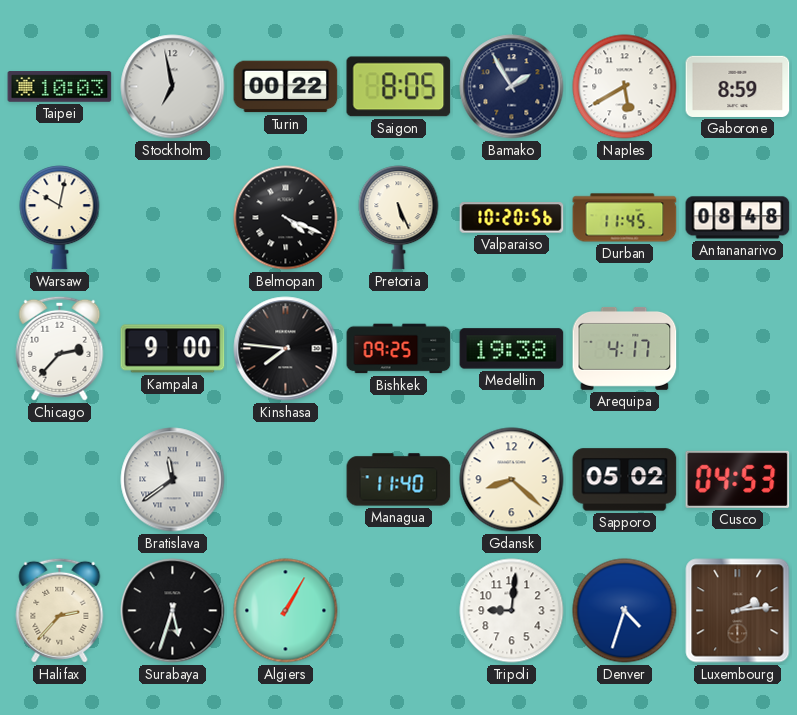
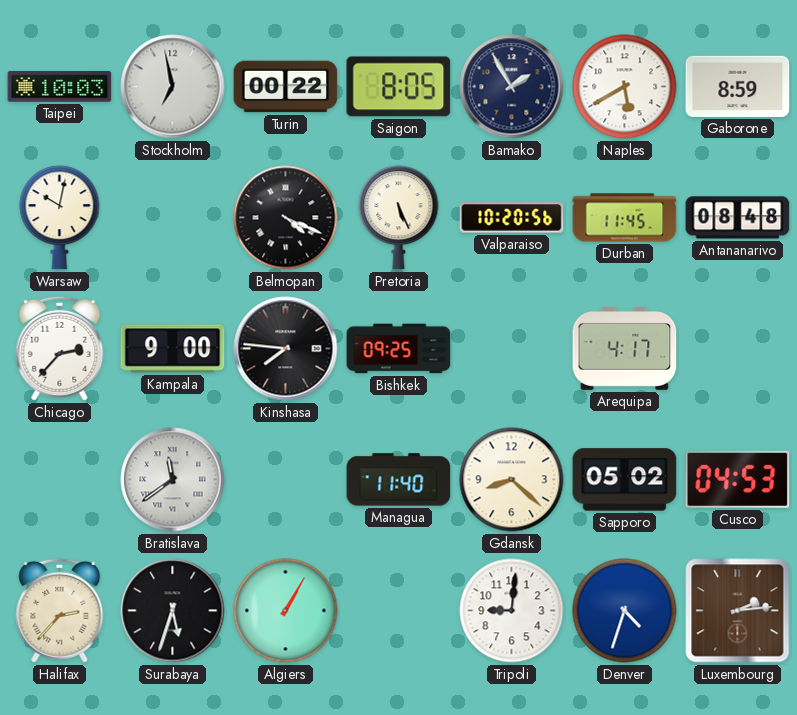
Medellin: 19:38 -> none
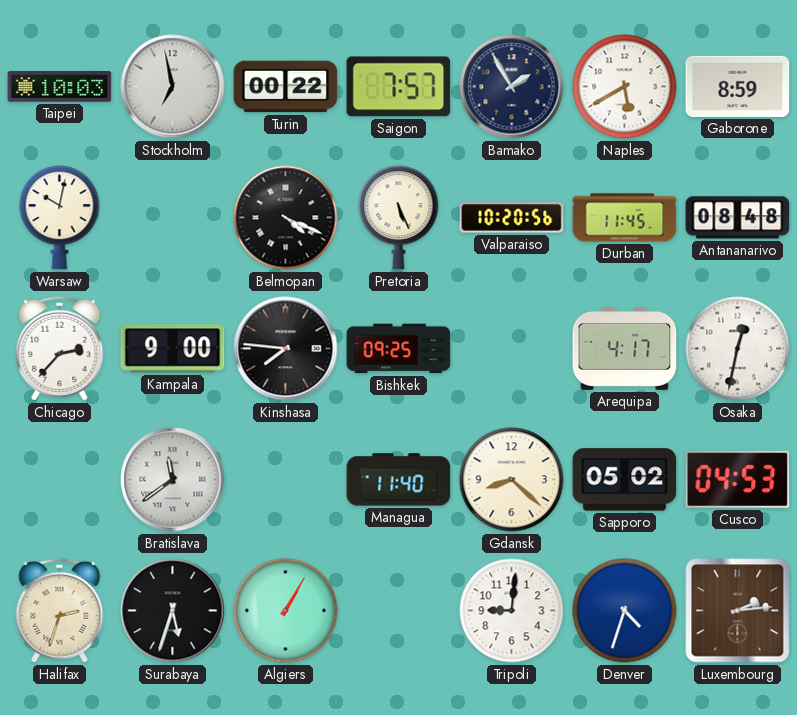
Saigon: 8:05 -> 7:57
Osaka: none -> 12:32
Halifax: 2:37 -> 2:33
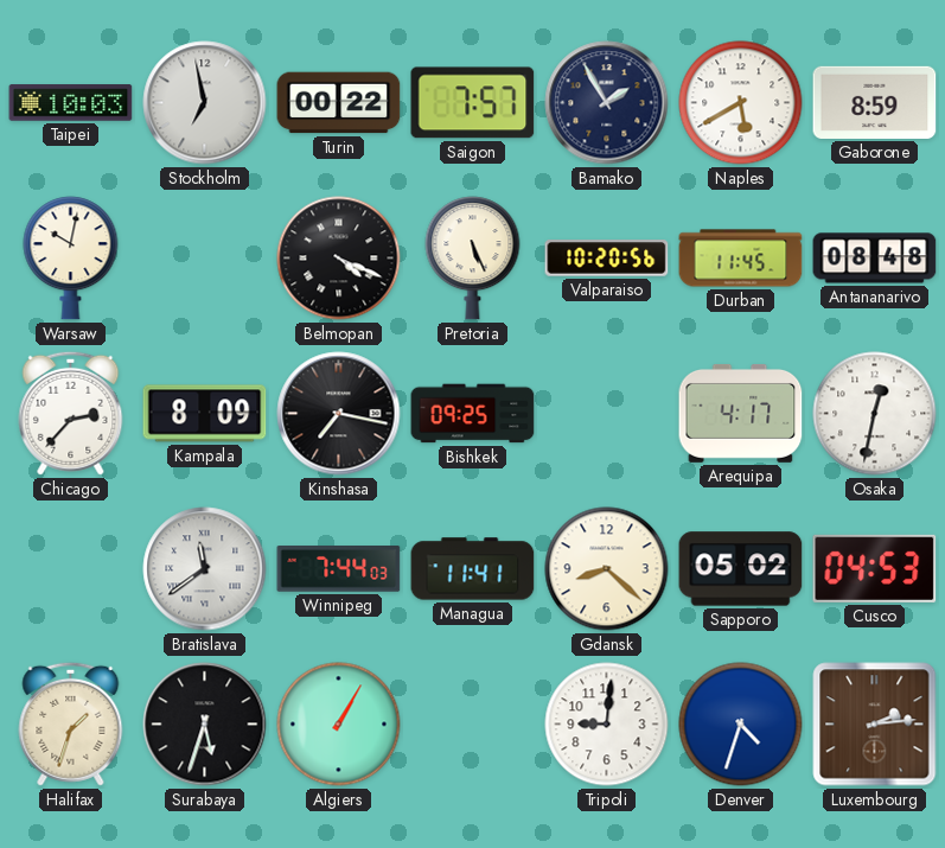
Kampala: 9:00 -> 8:09
Kinshasa: 7:46 -> 7:17
Winnipeg: none -> 7:44
Managua: 11:40 -> 11:41
Halifax: 2:33 -> 1:33
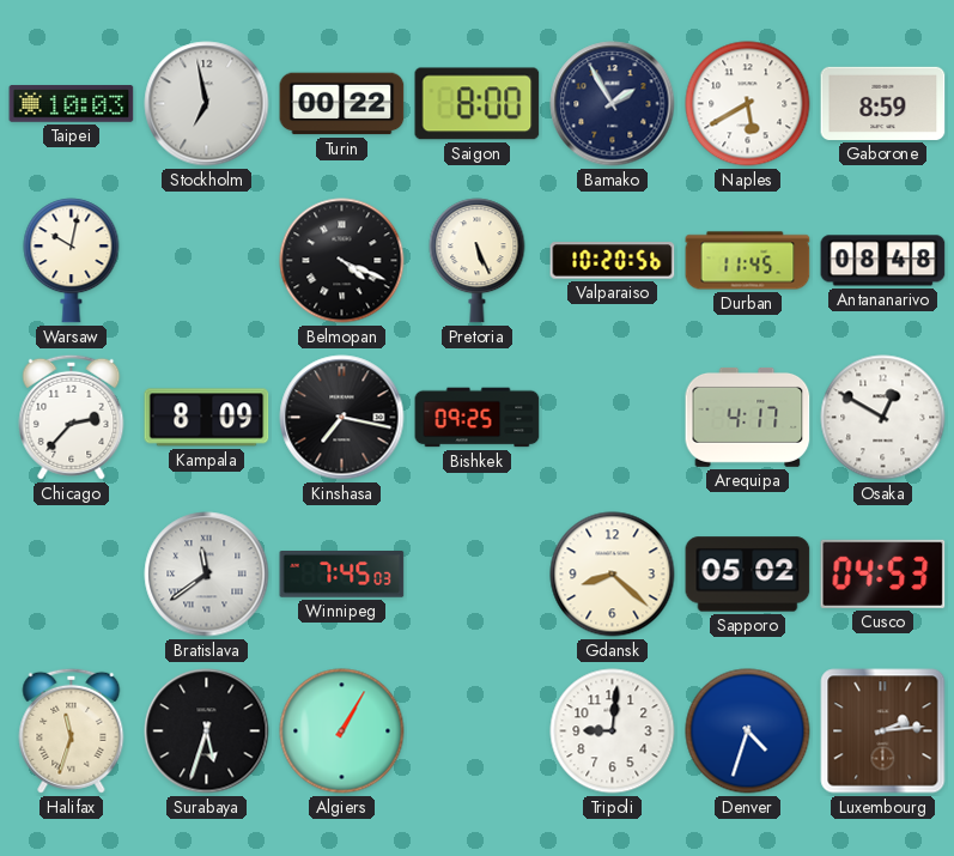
Saigon: 7:57 -> 8:00
Osaka: 12:32 -> 12:50
Winnipeg: 7:44 -> 7:45
Managua: 11:41 -> none
Halifax: 1:33 -> 11:33
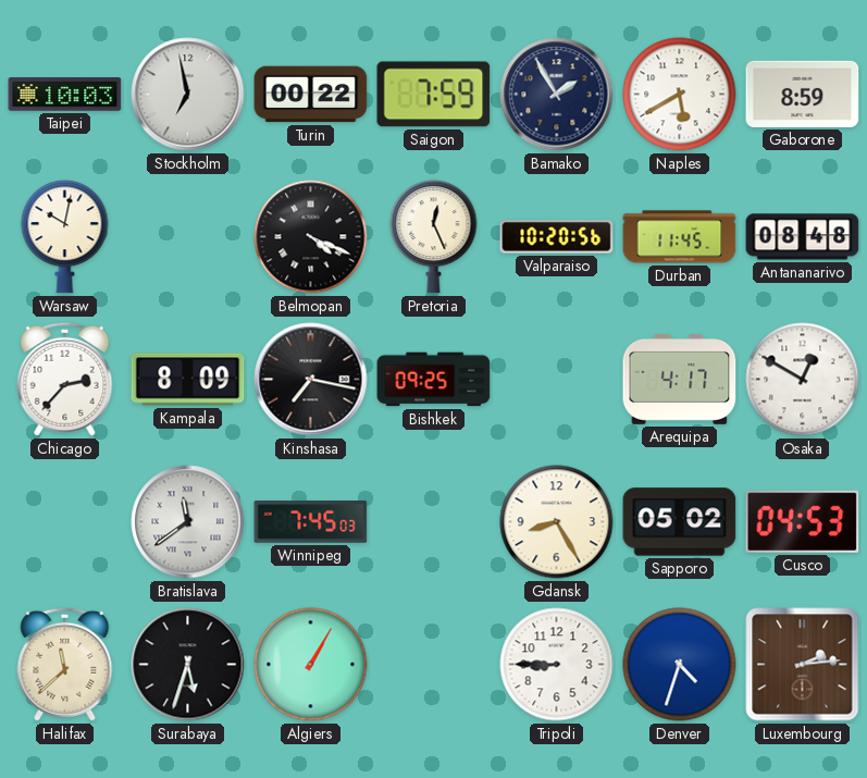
Saigon: 8:00 -> 7:59
Pretoria: 5:26 -> 12:26
Gdansk: 8:22 -> 8:25
Halifax: 11:33 -> 11:38
Tripoli: 9:01 -> 8:45
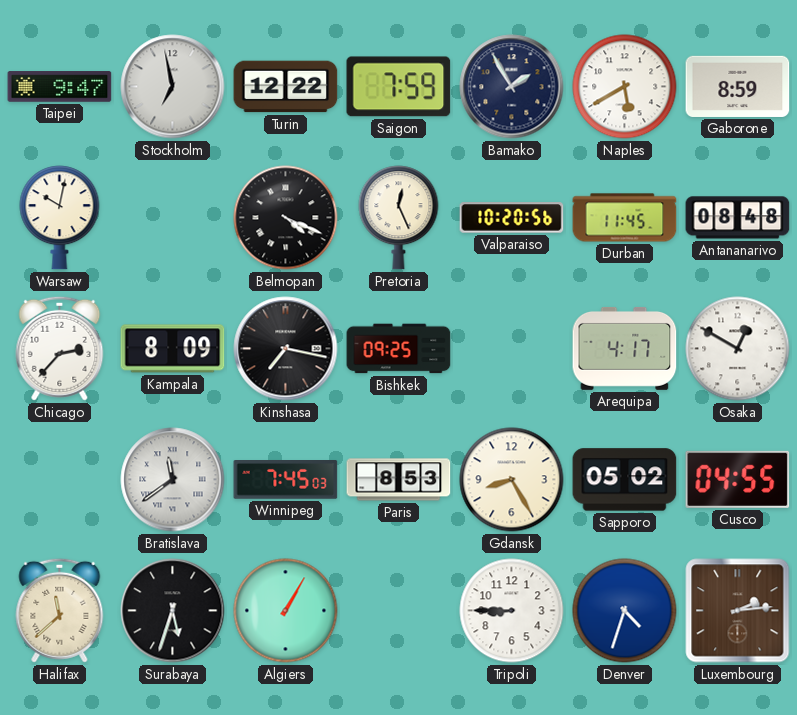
Taipei: 10:03 -> 9:47
Turin: 00:22 -> 12:22
Paris: none -> 8:53
Cusco: 04:53 -> 04:55
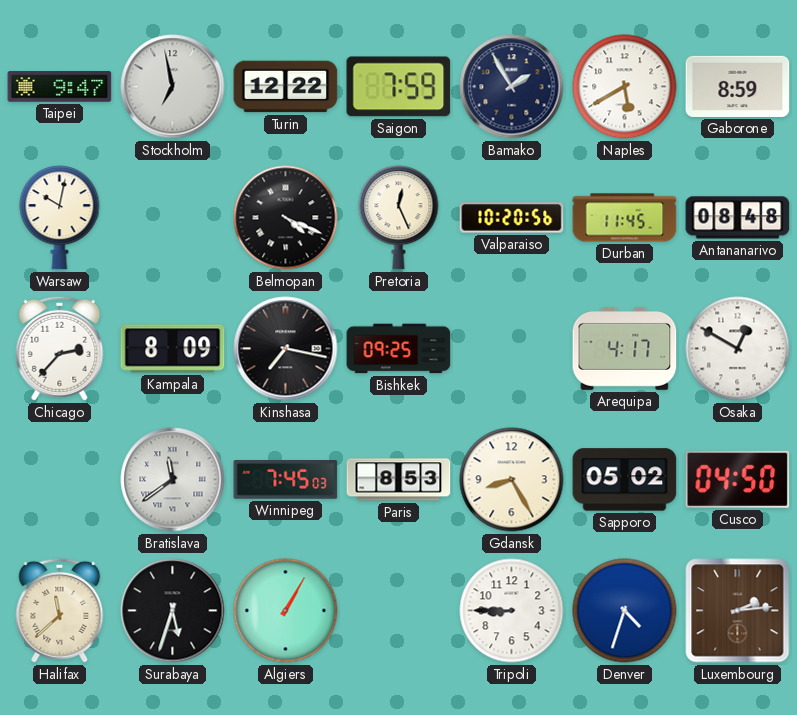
Cusco: 04:55 -> 04:50
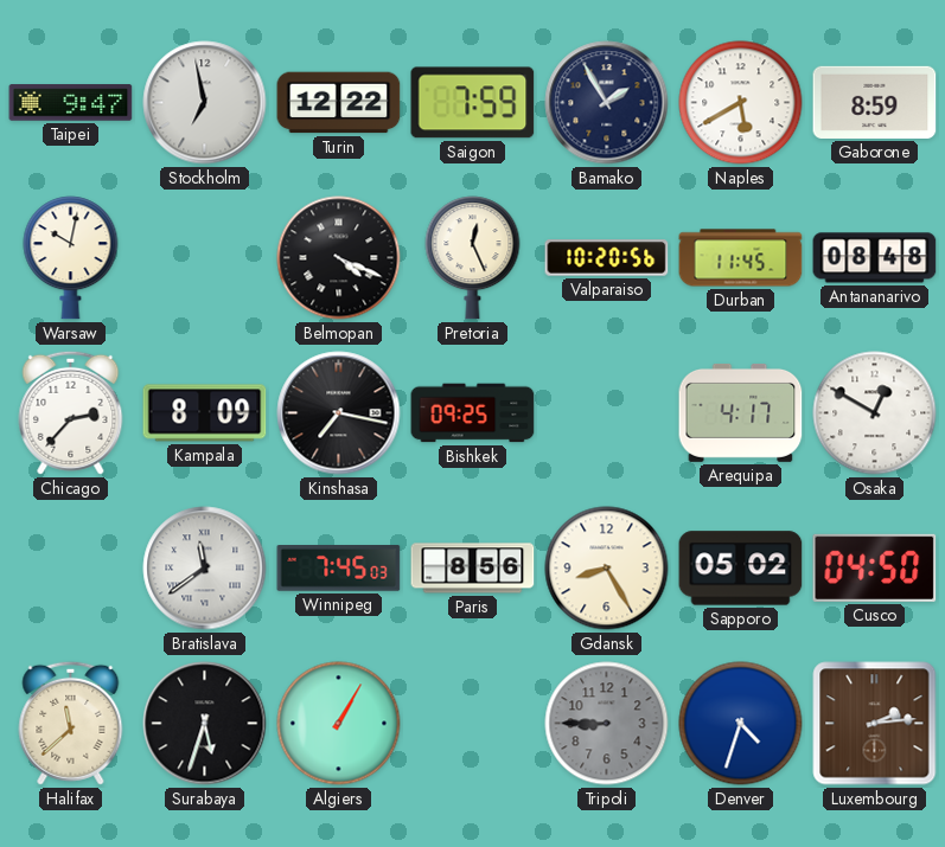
Paris: 8:53 -> 8:56
Tripoli dial: white -> grey
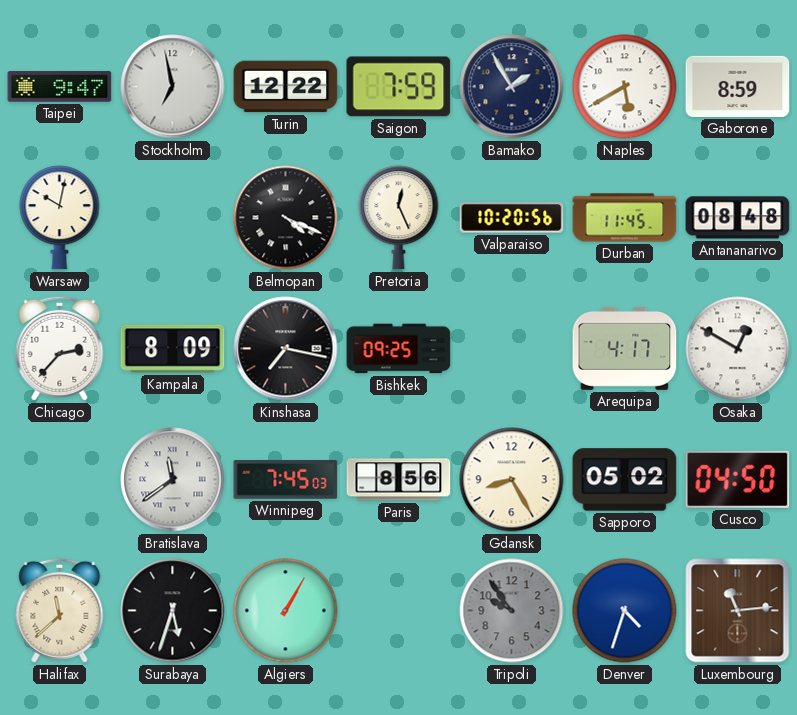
Tripoli: 8:45 -> 9:54
Luxembourg: 2:14 -> 11:14
